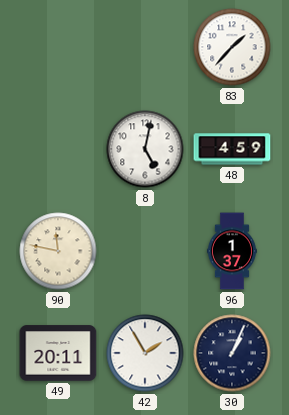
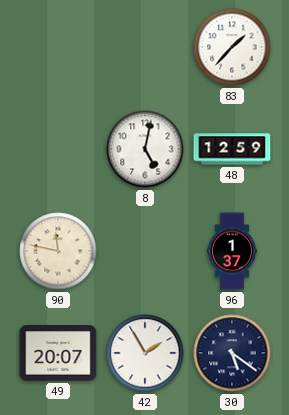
48: 4:59 -> 12:59
49: 20:11 -> 20:07
30: 1:04 -> 5:21
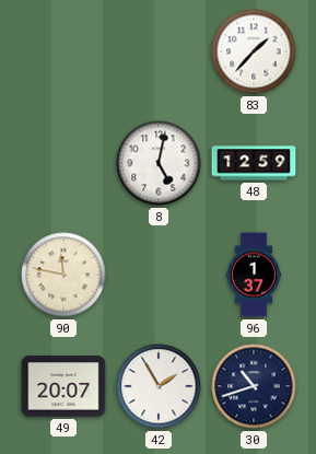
30: 5:21 -> 10:42
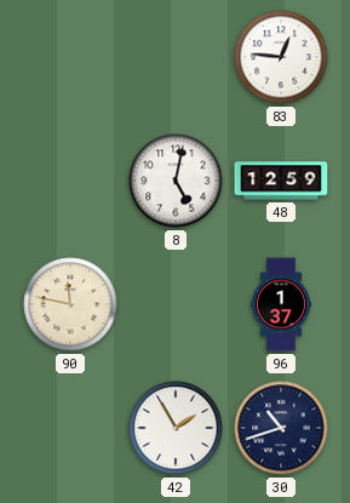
83: 1:37 -> 12:46
49: 20:07 -> none
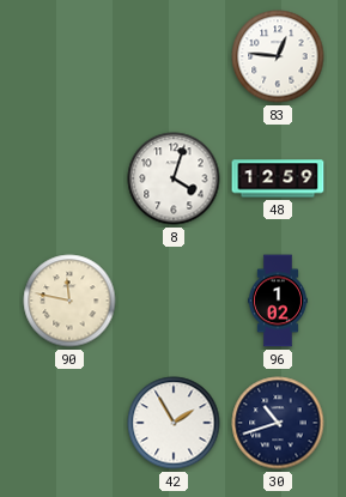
8: 5:02 -> 4:03
96: 1:37 -> 1:02
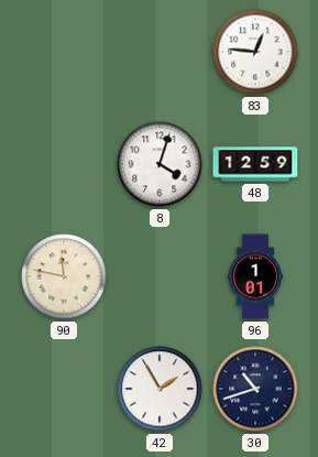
96: 1:02 -> 1:01
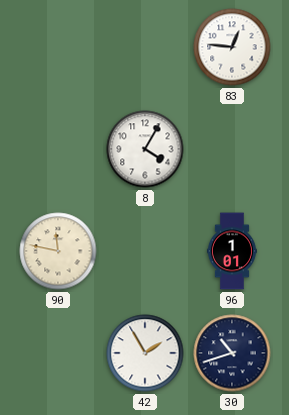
8: 4:03 -> 4:05
48: 12:59 -> none
